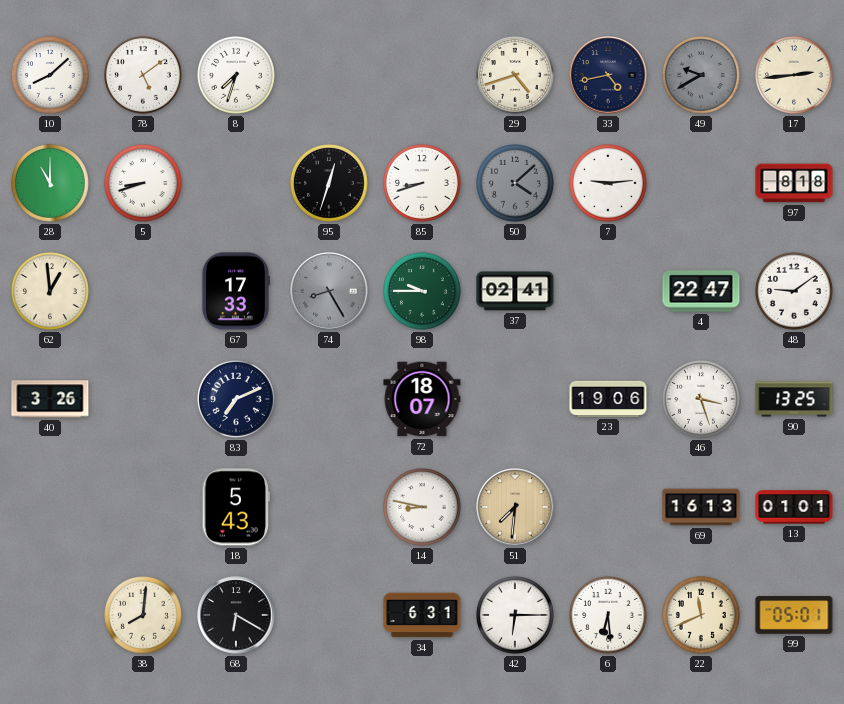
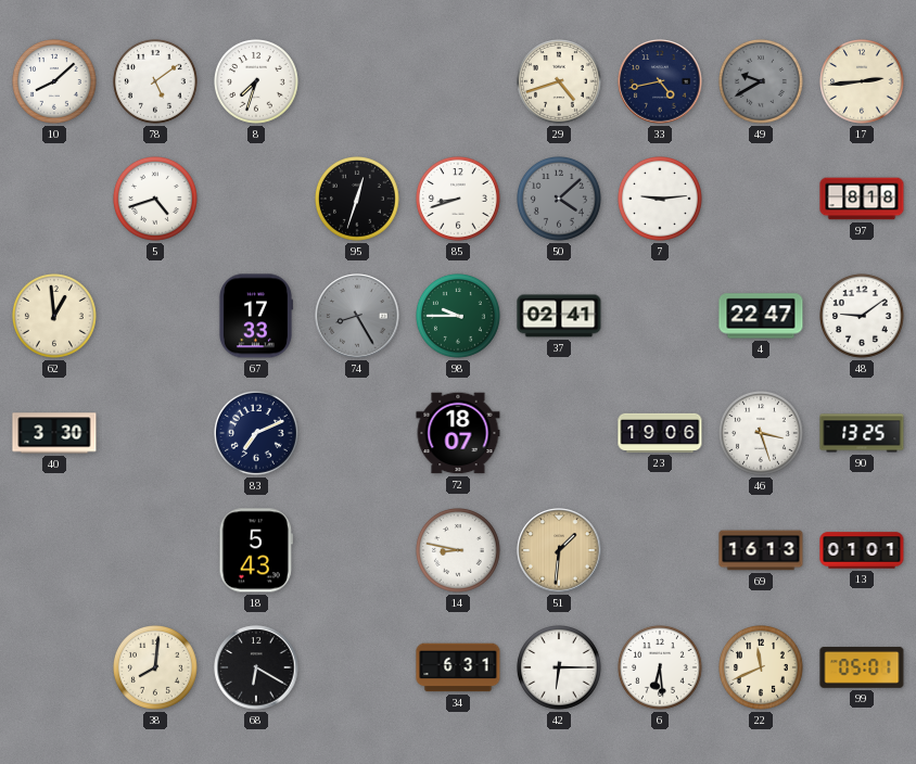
28: 11:00 -> none
5: 8:42 -> 4:42
40: 3:26 -> 3:30
51: 7:31 -> 1:31
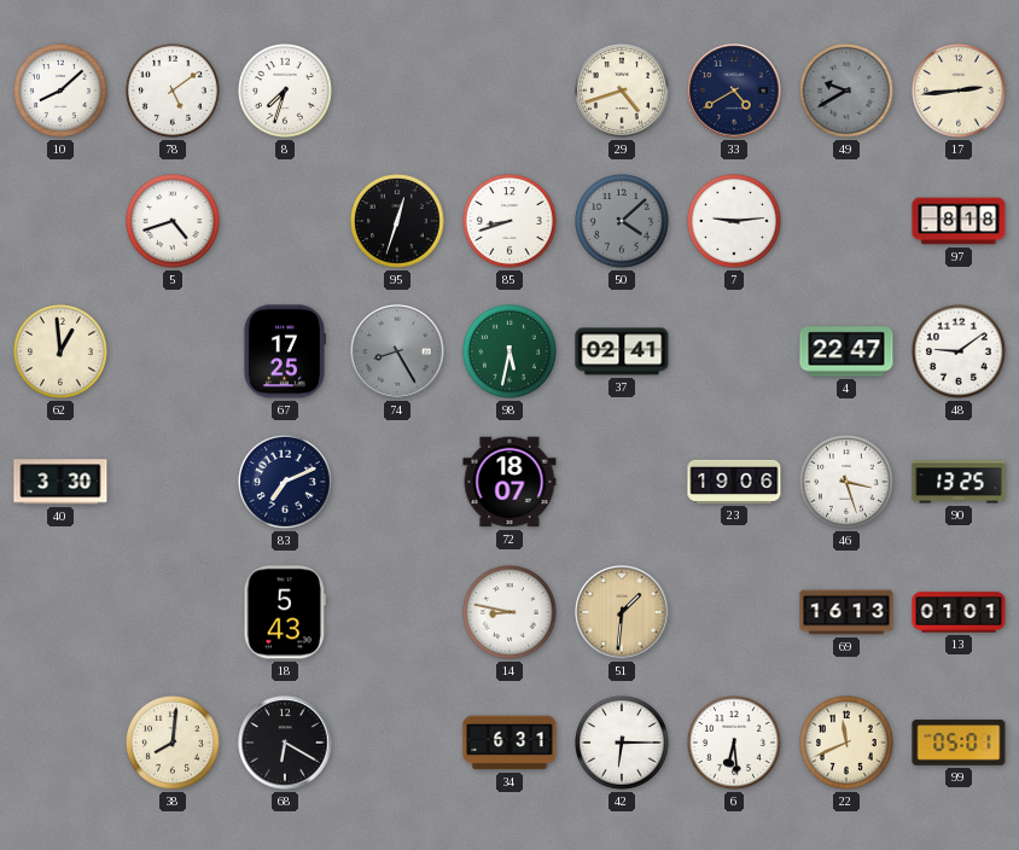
33: 4:43 -> 4:40
67: 17:33 -> 17:25
98: 9:45 -> 5:32
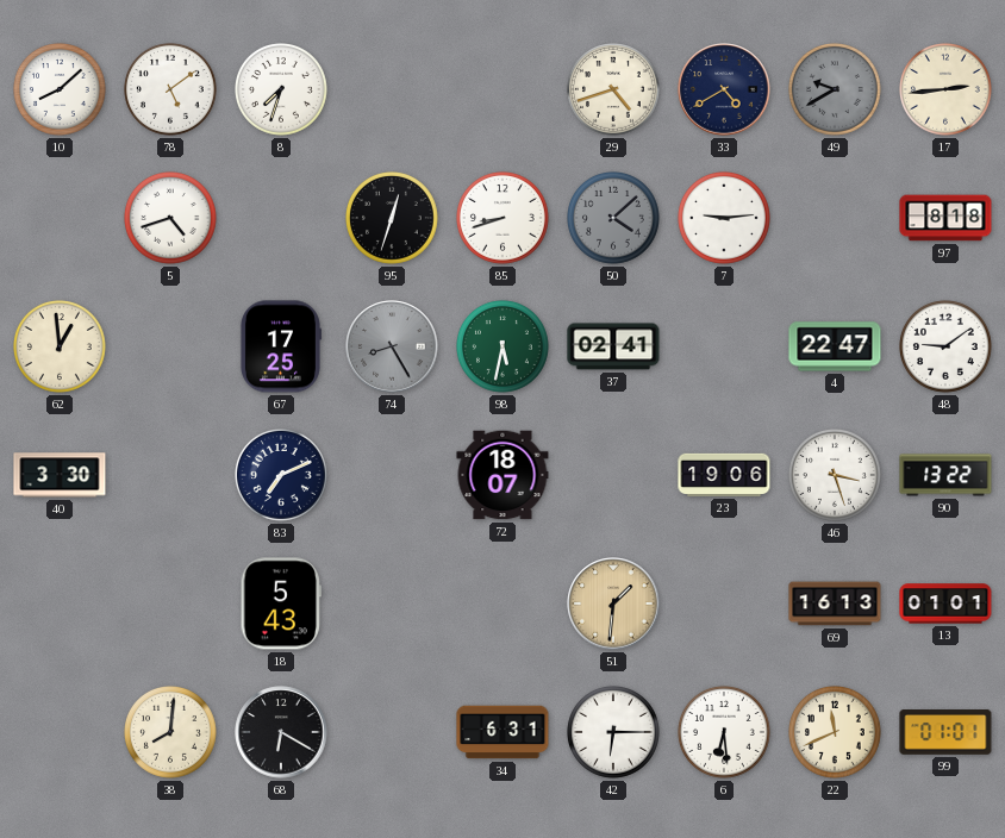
90: 13:25 -> 13:22
14: 8:47 -> none
99: 05:01 -> 01:01
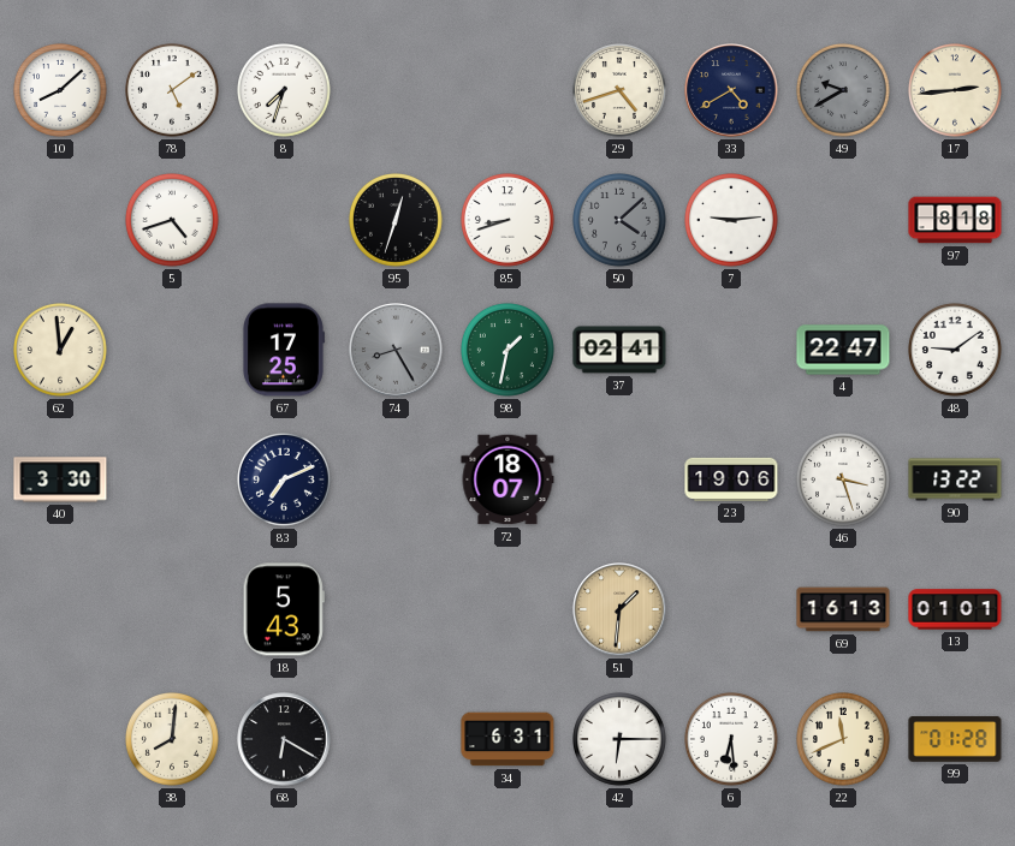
98: 5:32 -> 1:32
99: 01:01 -> 01:28
